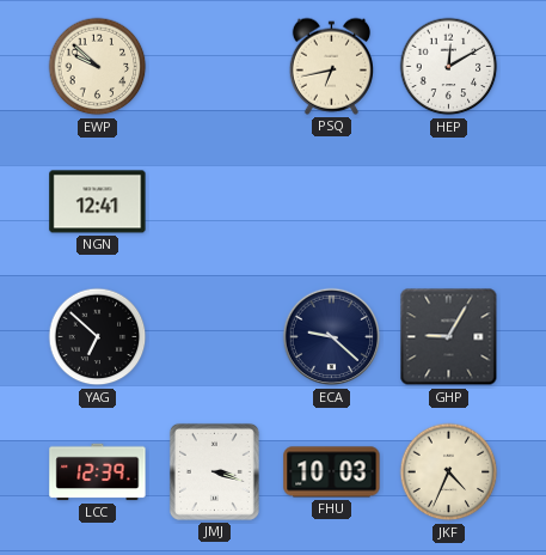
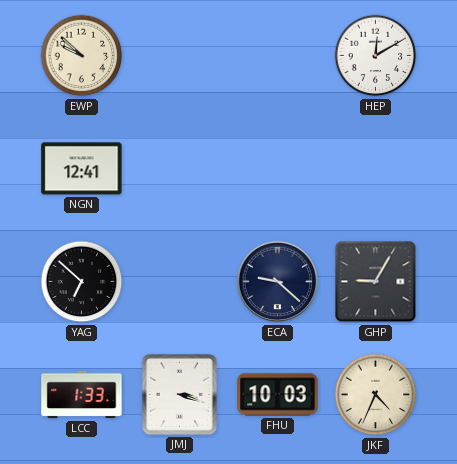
PSQ: 6:43 -> none
LCC: 12:39 -> 1:33
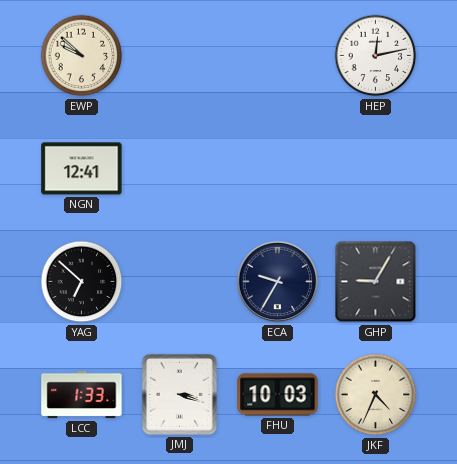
HEP: 12:10 -> 12:13
ECA: 9:22 -> 9:35
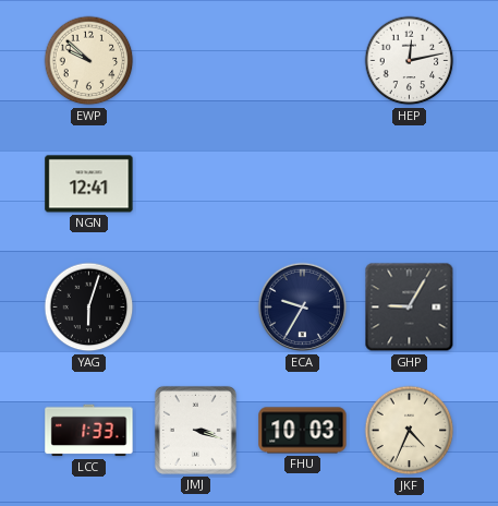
YAG: 6:52 -> 6:03
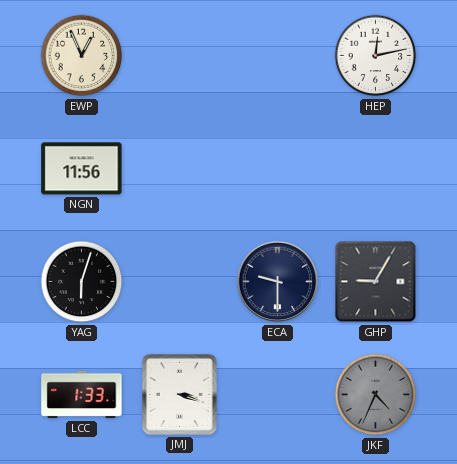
EWP: 9:52 -> 12:56
NGN: 12:41 -> 11:56
ECA: 9:35 -> 9:30
FHU: 10:03 -> none
JKF dial: cream -> grey
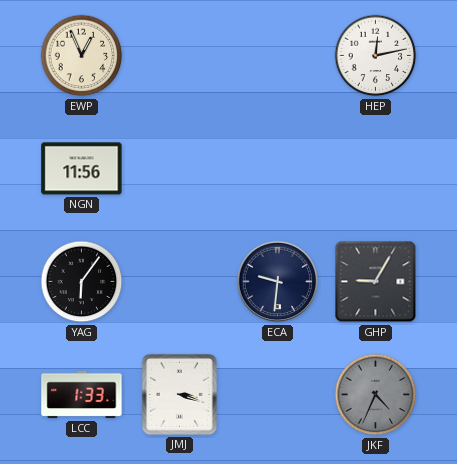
YAG: 6:03 -> 6:06
ECA: 9:30 -> 9:31
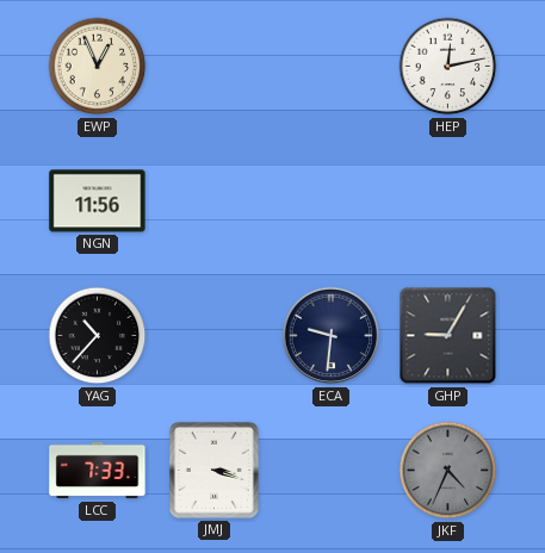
YAG: 6:06 -> 10:37
LCC: 1:33 -> 7:33
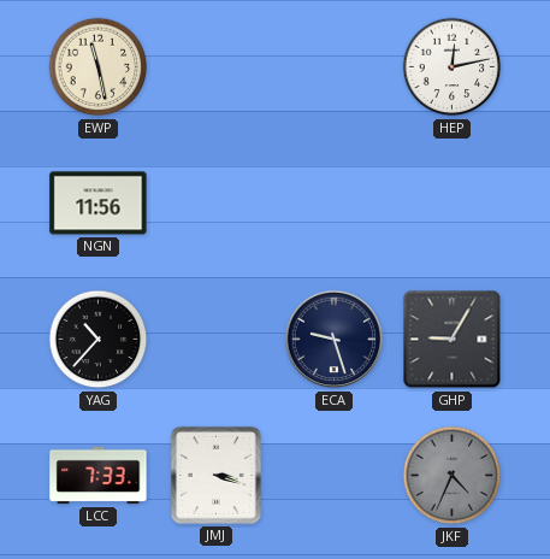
EWP: 12:56 -> 11:28
ECA: 9:31 -> 9:27
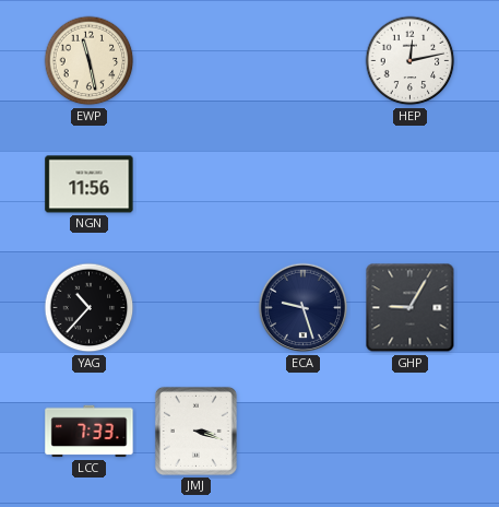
JKF: 4:34 -> none
